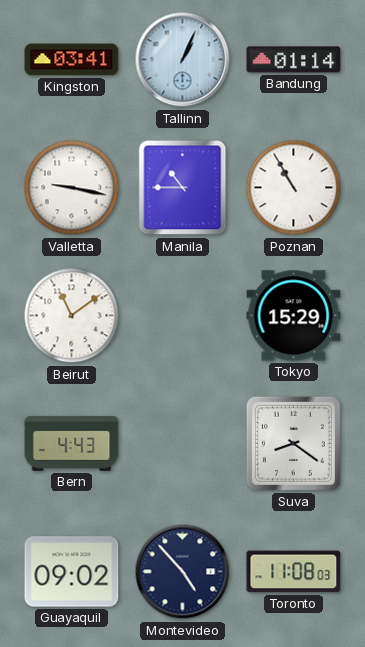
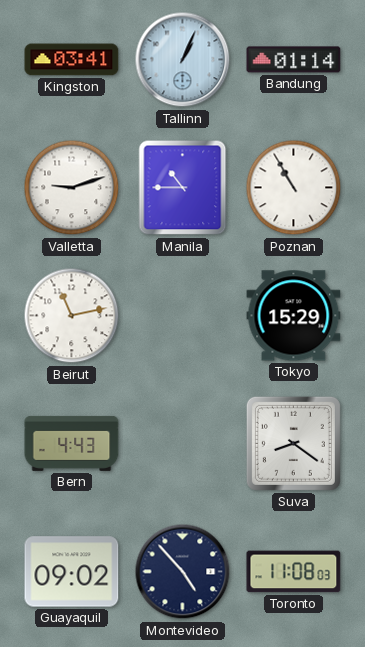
Valletta: 9:17 -> 9:12
Beirut: 11:09 -> 11:13
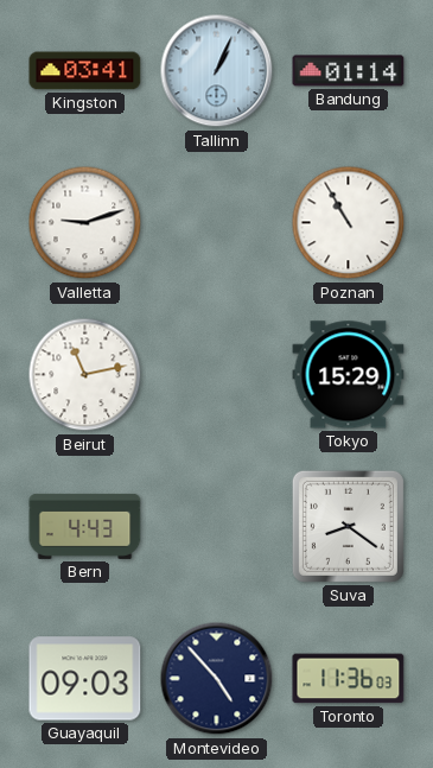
Manila: 10:45 -> none
Guayaquil: 09:02 -> 09:03
Toronto: 11:08 -> 11:36
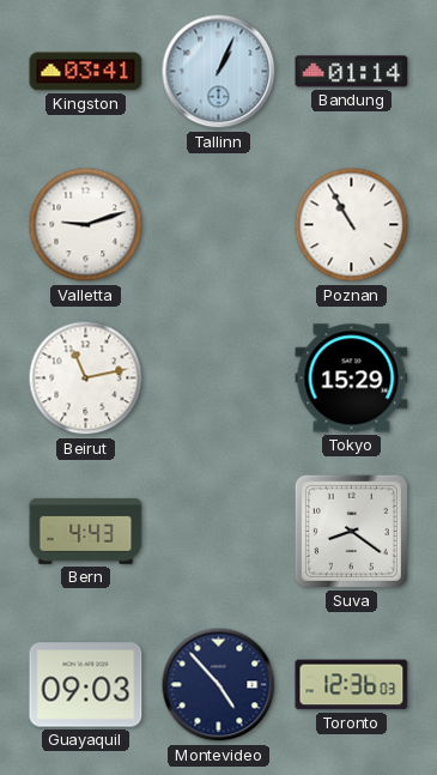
Toronto: 11:36 -> 12:36
